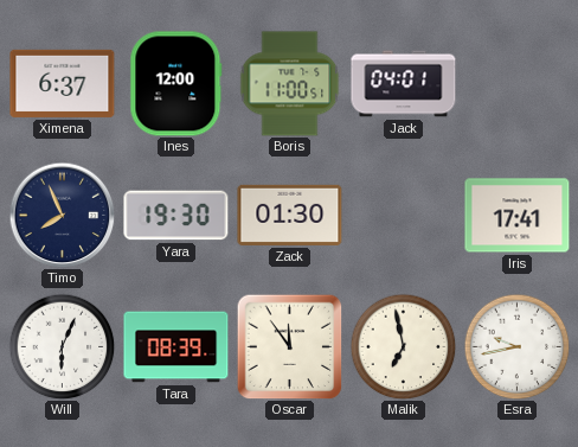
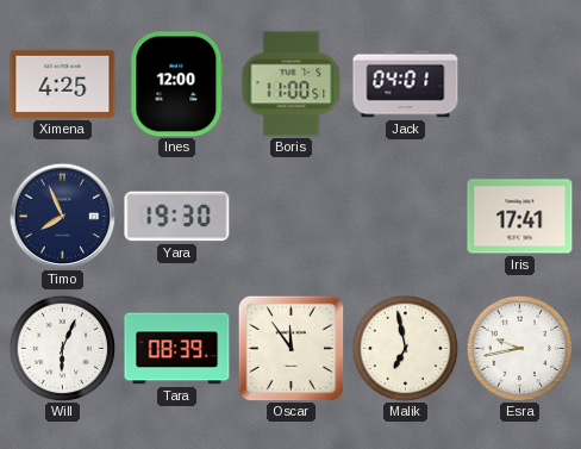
Ximena: 6:37 -> 4:25
Zack: 01:30 -> none
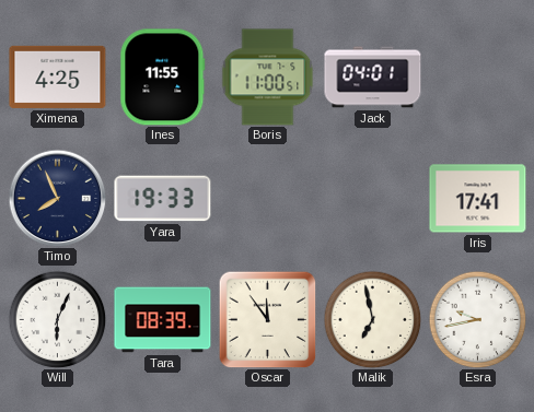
Ines: 12:00 -> 11:55
Yara: 19:30 -> 19:33
